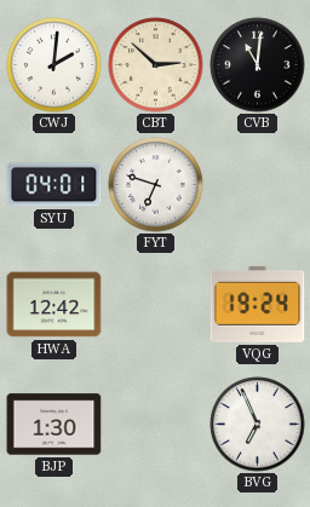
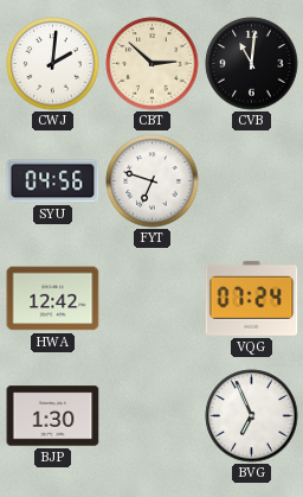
SYU: 04:01 -> 04:56
VQG: 19:24 -> 07:24
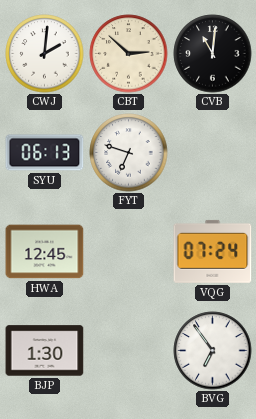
SYU: 04:56 -> 06:13
HWA: 12:42 -> 12:45
BVG: 6:56 -> 6:54
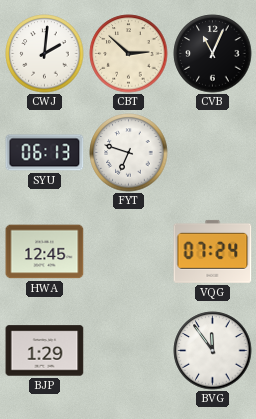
CVB: 11:01 -> 11:04
BJP: 1:30 -> 1:29
BVG: 6:54 -> 11:54
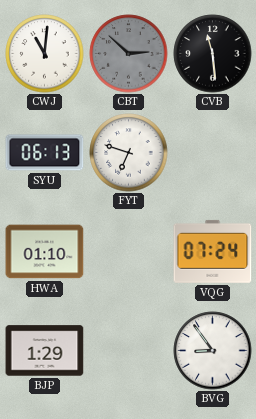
CWJ: 2:01 -> 11:01
CBT dial: cream -> grey
CVB: 11:04 -> 11:29
HWA: 12:45 -> 01:10
BVG: 11:54 -> 8:54
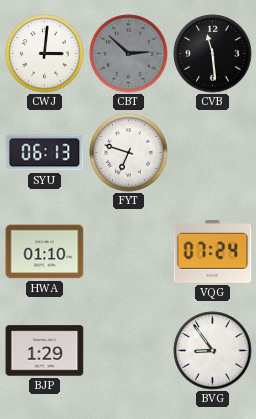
CWJ: 11:01 -> 3:01
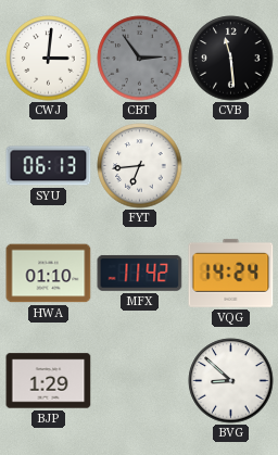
CBT: 2:52 -> 2:54
FYT: 6:48 -> 6:44
MFX: none -> 11:42
VQG: 07:24 -> 14:24
BVG: 8:54 -> 8:52
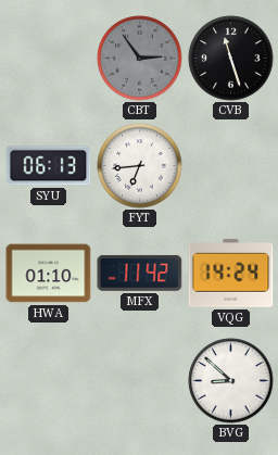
CWJ: 3:01 -> none
CVB: 11:29 -> 11:27
BJP: 1:29 -> none
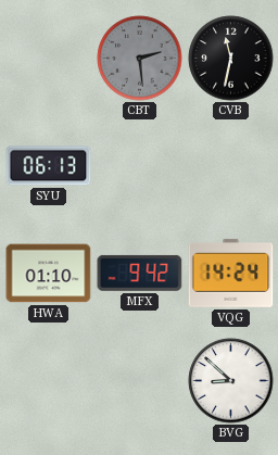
CBT: 2:54 -> 2:29
CVB: 11:27 -> 11:32
FYT: 6:44 -> none
MFX: 11:42 -> 9:42
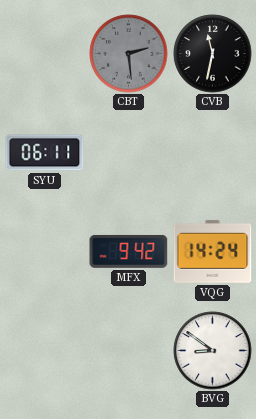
SYU: 06:13 -> 06:11
HWA: 01:10 -> none
BVG: 8:52 -> 8:51
